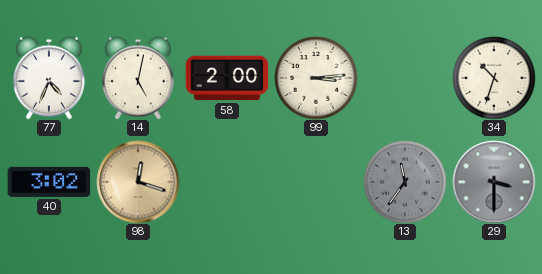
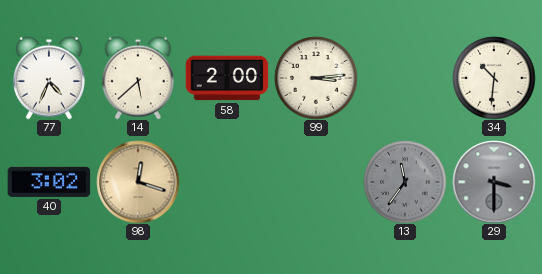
14: 5:02 -> 5:38
34: 10:33 -> 10:31
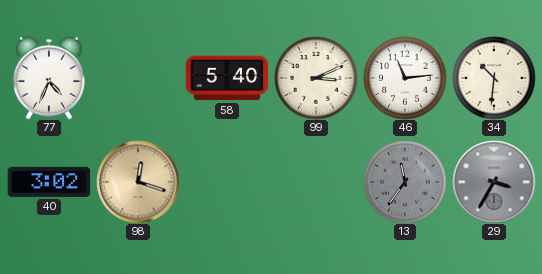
14: 5:38 -> none
58: 2:00 -> 5:40
99: 3:14 -> 3:11
46: none -> 11:14
29: 3:30 -> 3:35
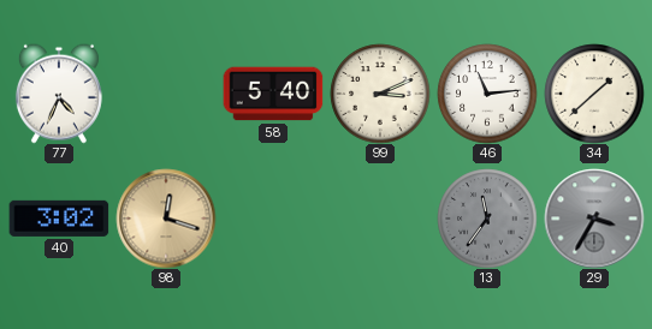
34: 10:31 -> 1:38
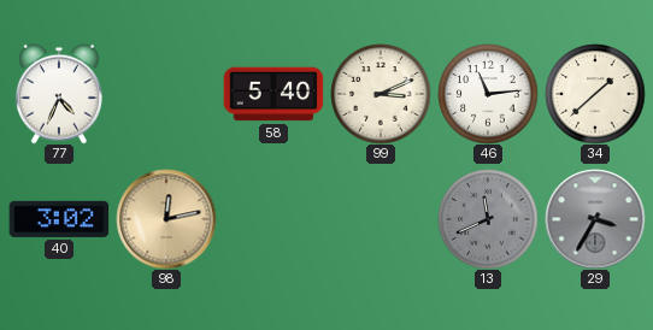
98: 12:18 -> 12:13
13: 11:36 -> 11:41
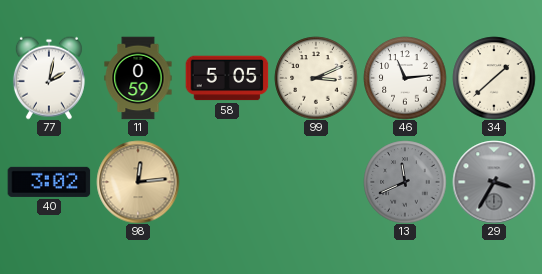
77: 4:34 -> 2:02
11: none -> 0:59
58: 5:40 -> 5:05
98: 12:13 -> 12:14
